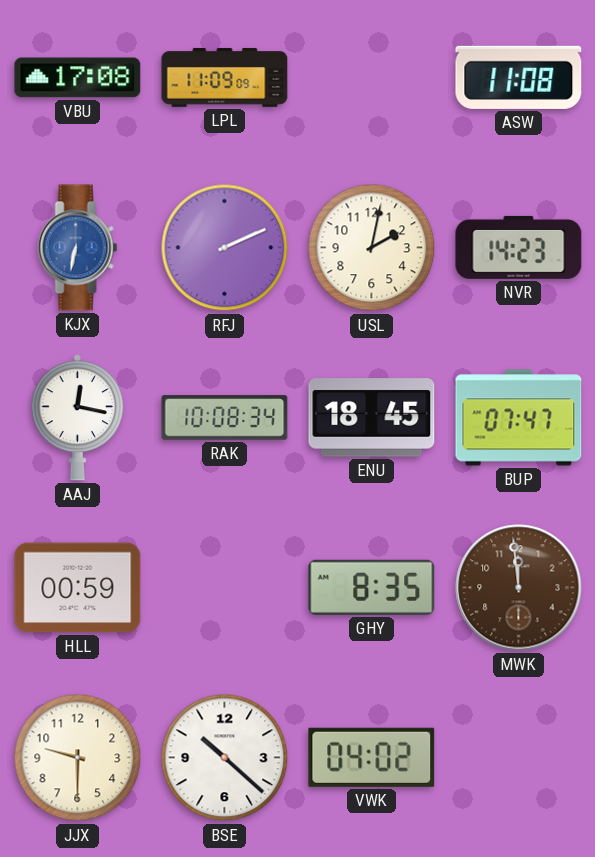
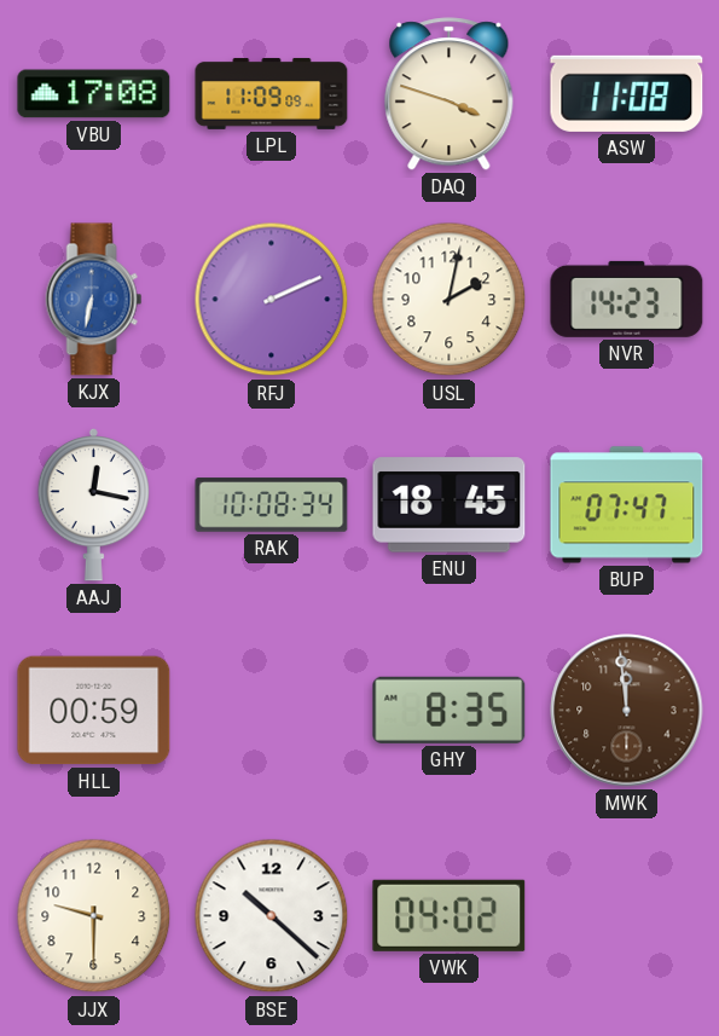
DAQ: none -> 3:48
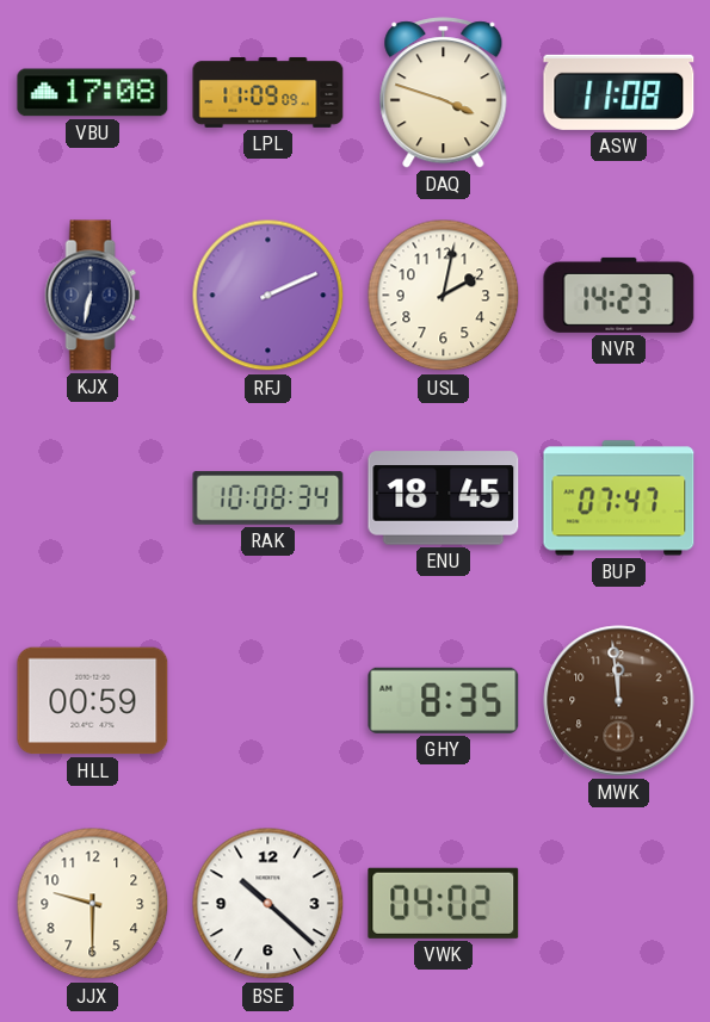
KJX dial: blue -> navy
AAJ: 12:17 -> none
